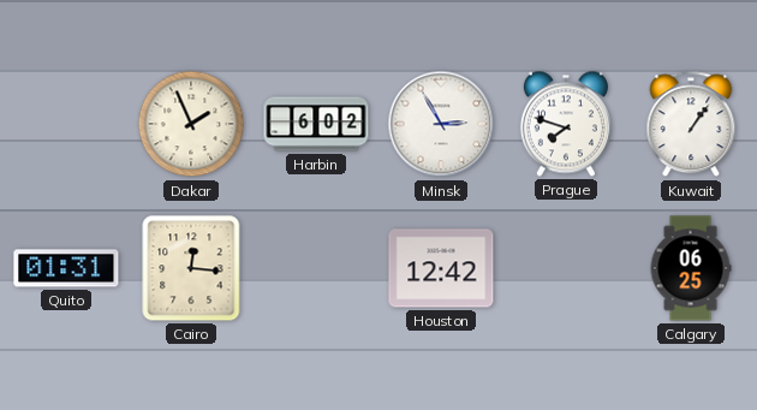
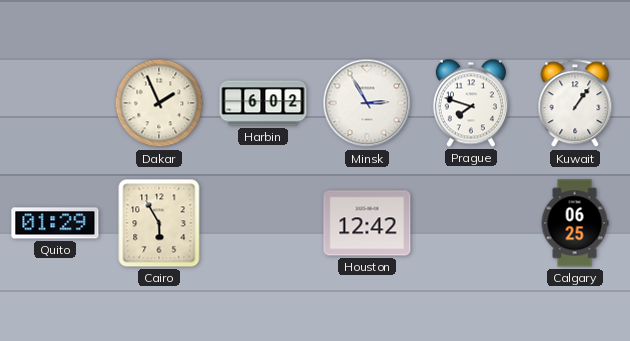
Quito: 01:31 -> 01:29
Cairo: 12:16 -> 5:55
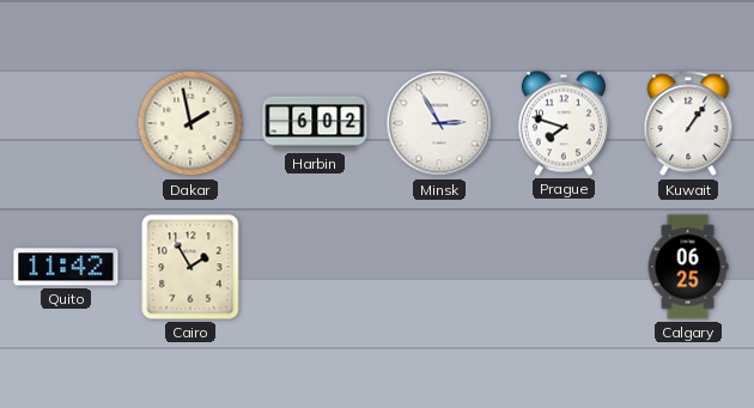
Dakar: 1:56 -> 1:58
Quito: 01:29 -> 11:42
Cairo: 5:55 -> 1:55
Houston: 12:42 -> none
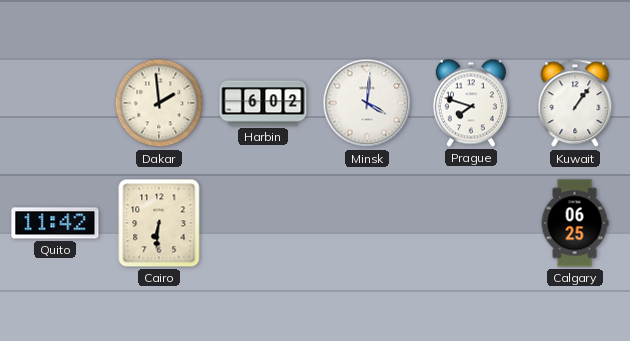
Dakar: 1:58 -> 1:59
Minsk: 2:55 -> 4:01
Cairo: 1:55 -> 6:31
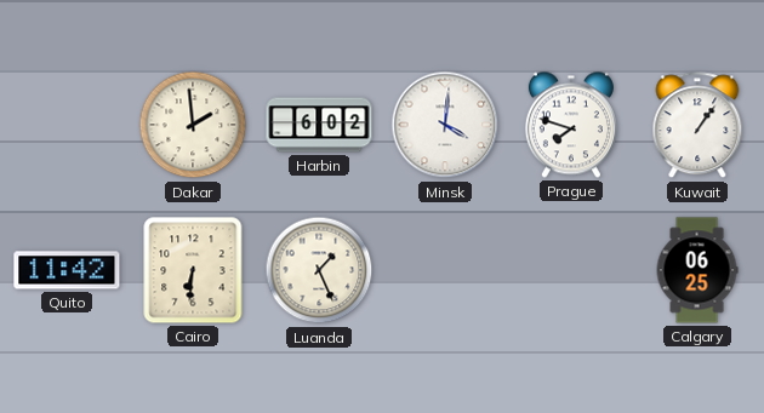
Luanda: none -> 1:26
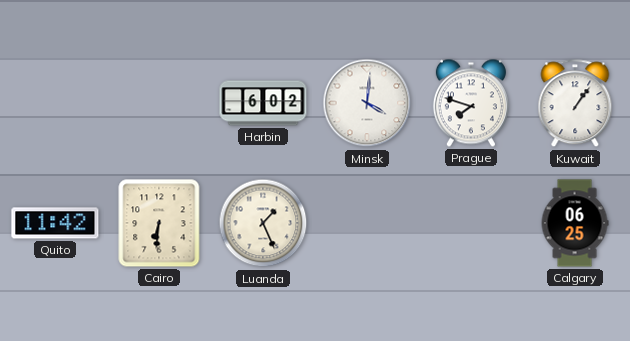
Dakar: 1:59 -> none
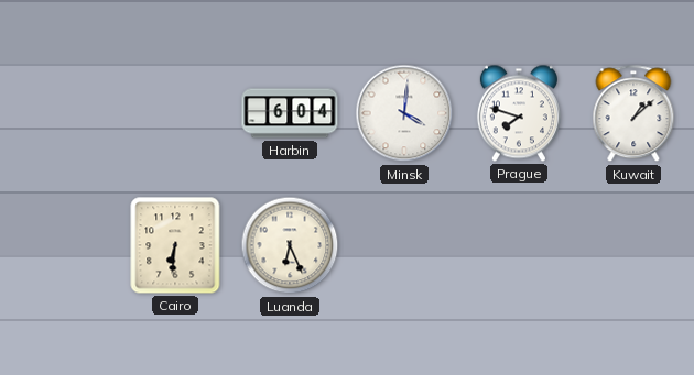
Harbin: 6:02 -> 6:04
Kuwait: 1:06 -> 1:08
Quito: 11:42 -> none
Luanda: 1:26 -> 6:26
Calgary: 06:25 -> none
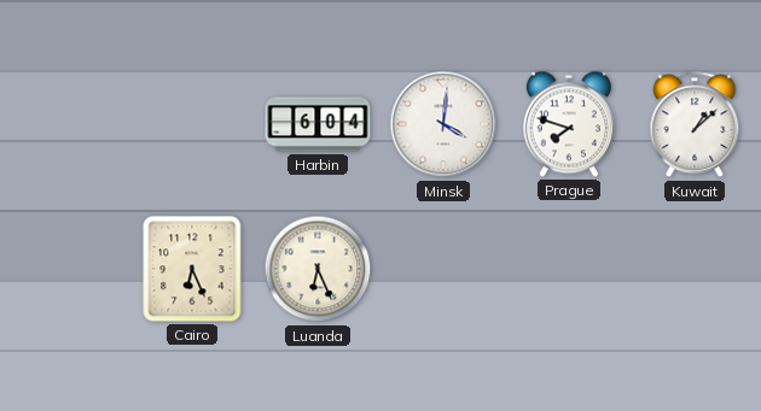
Cairo: 6:31 -> 6:26
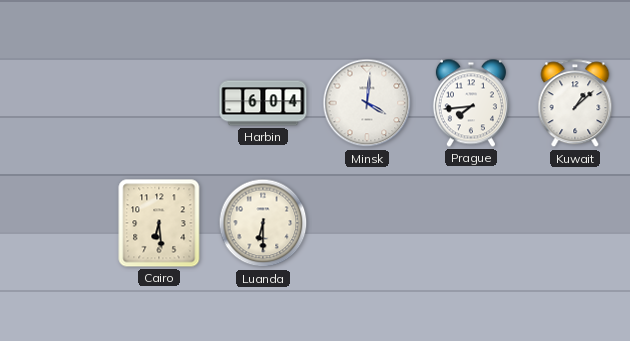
Prague: 7:48 -> 7:44
Cairo: 6:26 -> 6:29
Luanda: 6:26 -> 6:30
